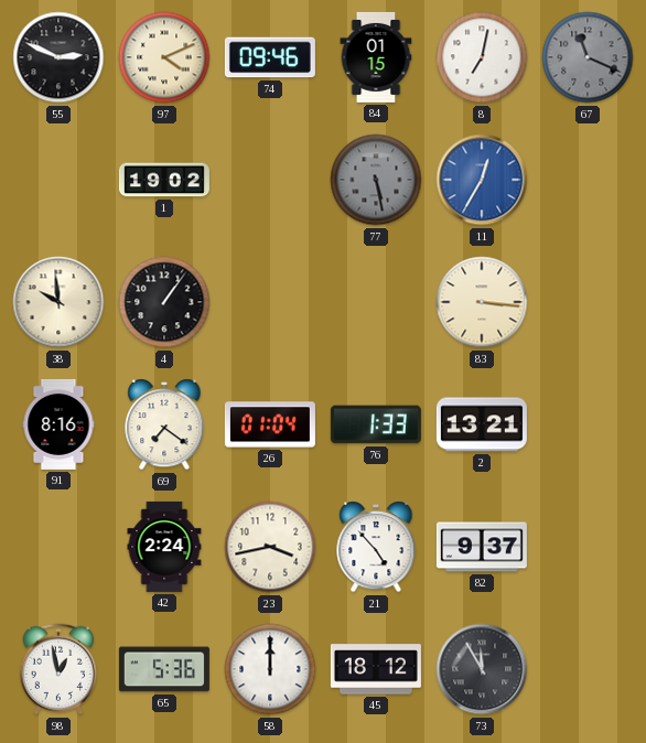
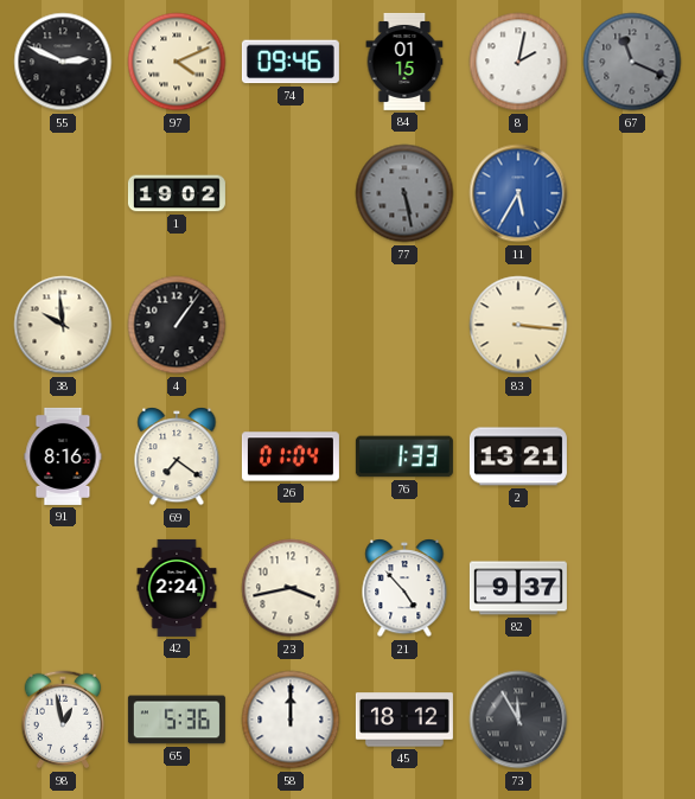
8: 7:02 -> 2:02
11: 12:35 -> 5:35
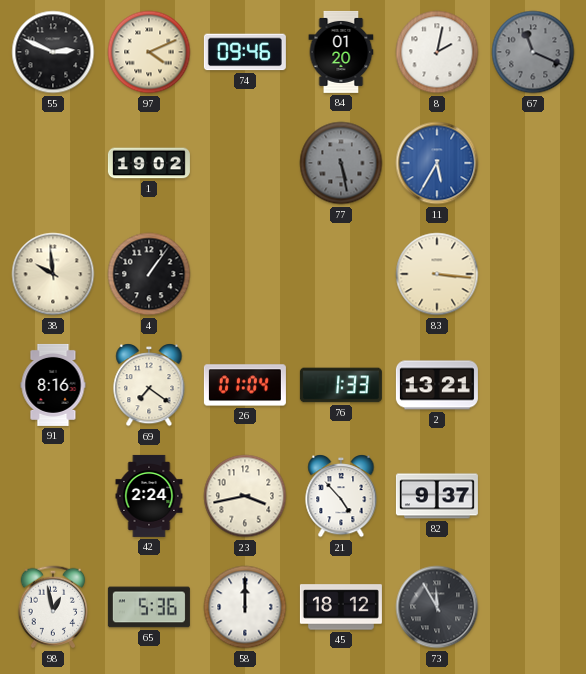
84: 01:15 -> 01:20
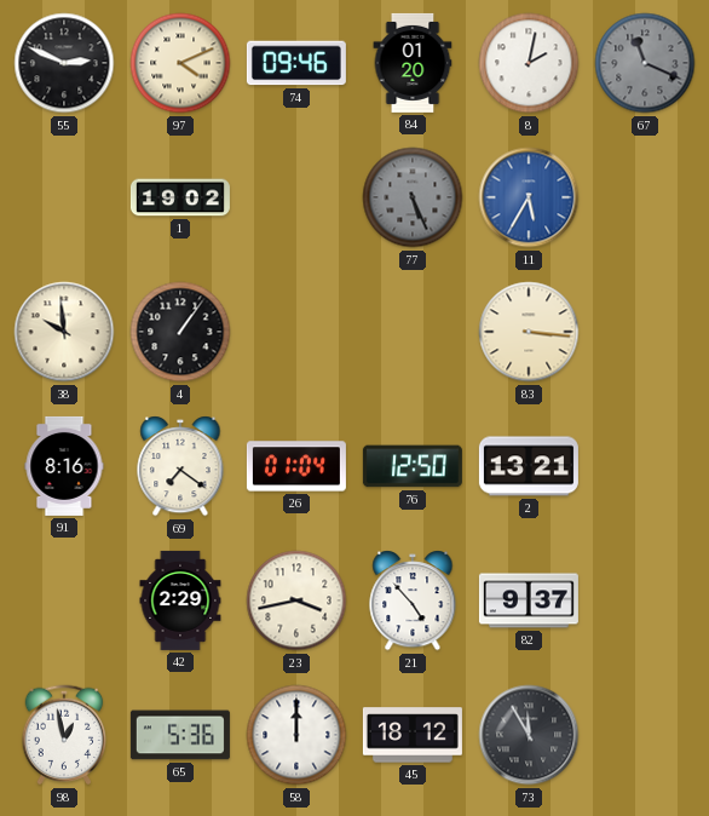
77: 5:28 -> 5:26
76: 1:33 -> 12:50
42: 2:24 -> 2:29
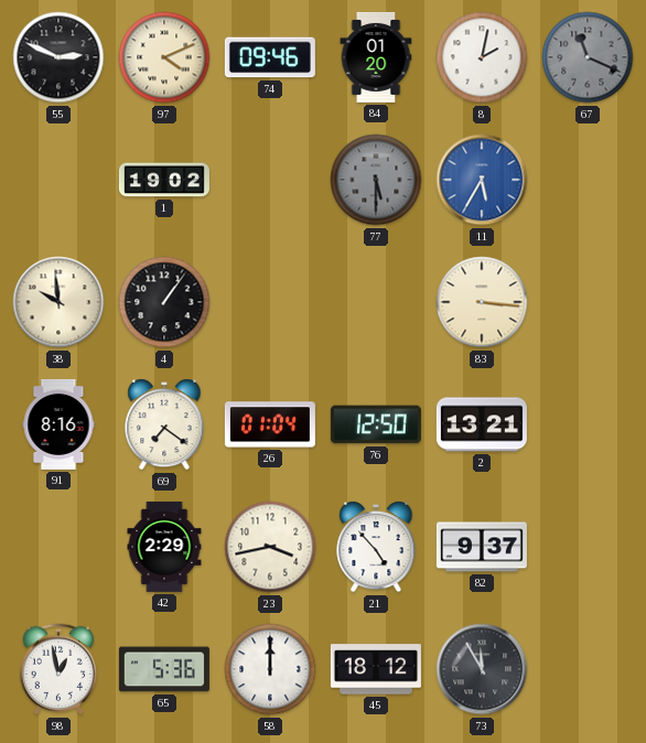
77: 5:26 -> 5:30
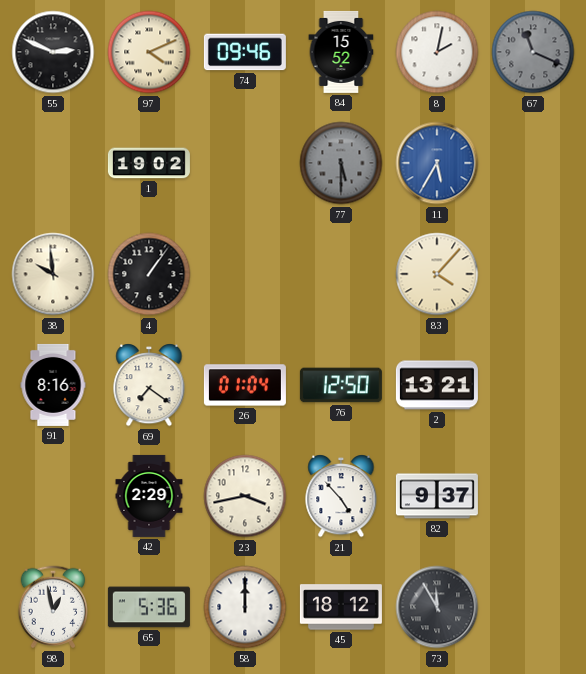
84: 01:20 -> 15:52
83: 3:16 -> 4:07
